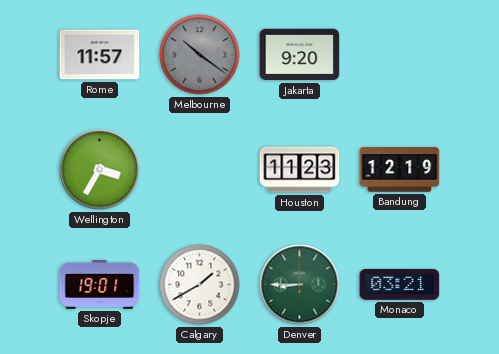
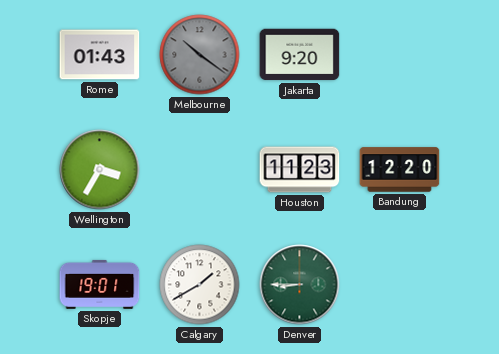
Rome: 11:57 -> 01:43
Bandung: 12:19 -> 12:20
Monaco: 03:21 -> none
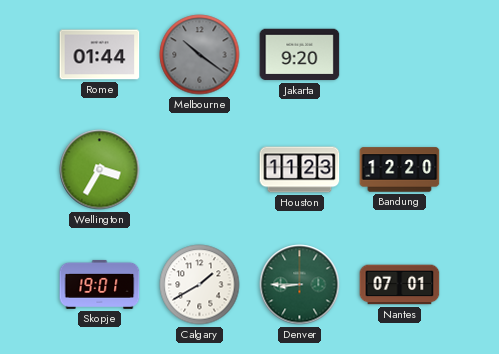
Rome: 01:43 -> 01:44
Nantes: none -> 07:01
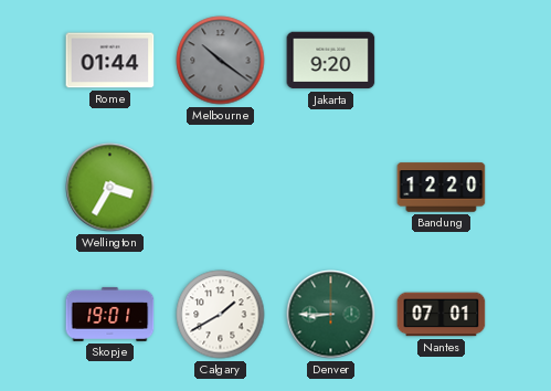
Houston: 11:23 -> none
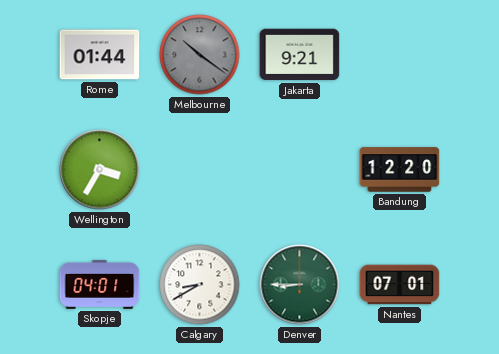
Jakarta: 9:20 -> 9:21
Skopje: 19:01 -> 04:01
Calgary: 1:40 -> 8:40
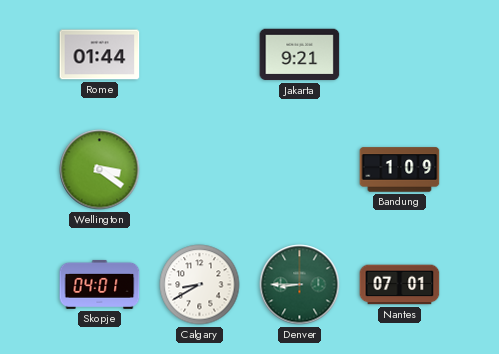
Melbourne: 10:21 -> none
Wellington: 3:35 -> 3:21
Bandung: 12:20 -> 1:09
